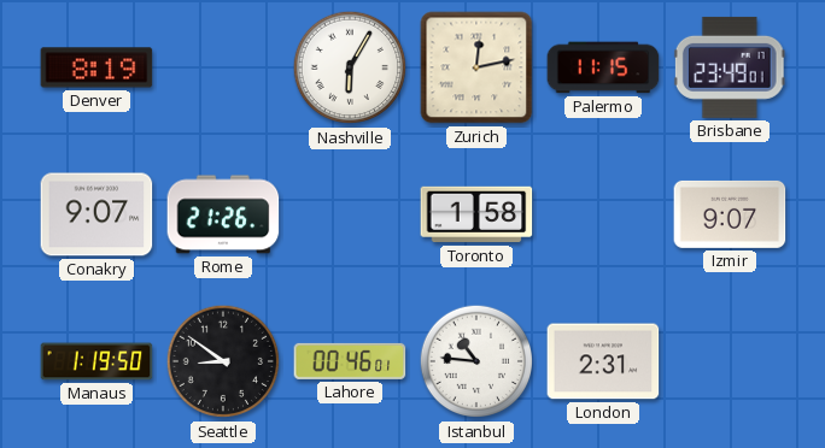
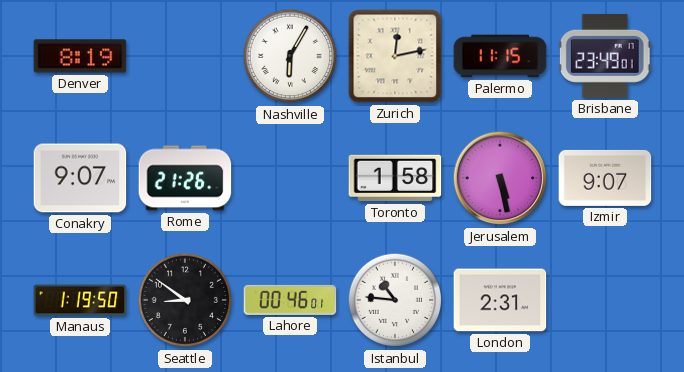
Jerusalem: none -> 5:28
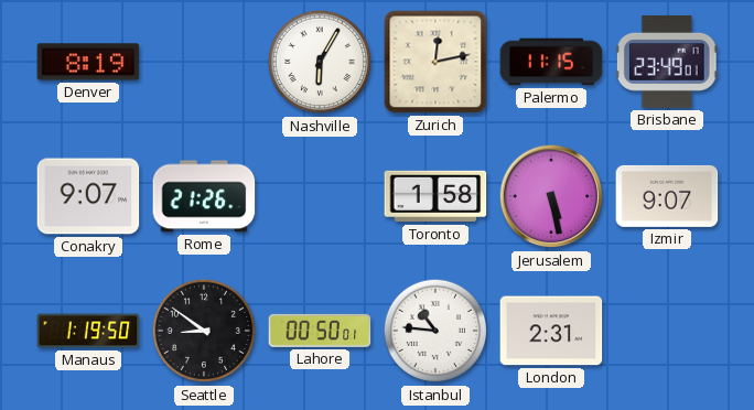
Lahore: 00:46 -> 00:50
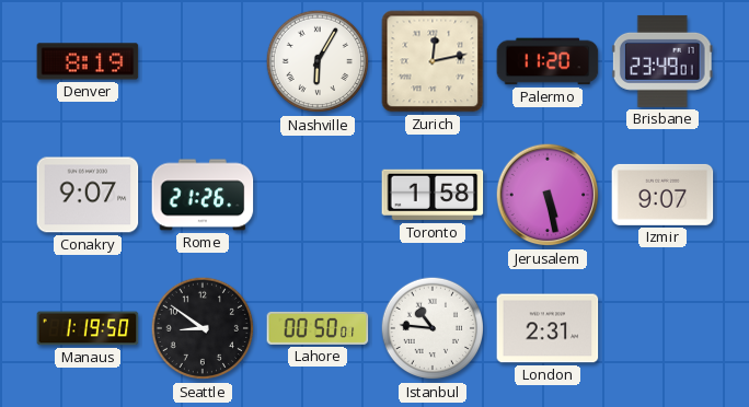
Palermo: 11:15 -> 11:20
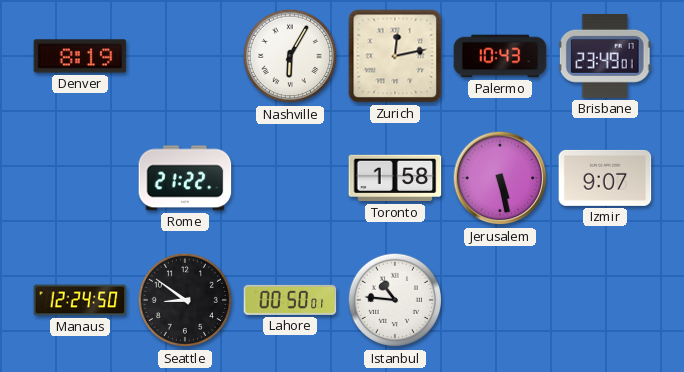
Palermo: 11:20 -> 10:43
Conakry: 9:07 -> none
Rome: 21:26 -> 21:22
Manaus: 1:19 -> 12:24
London: 2:31 -> none
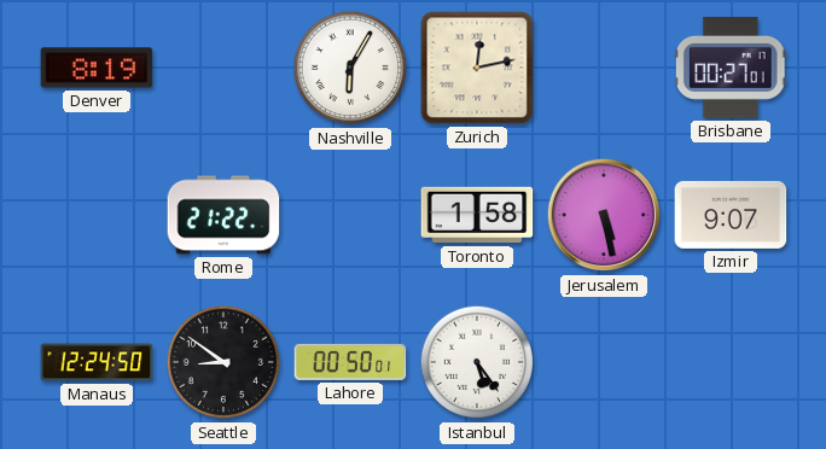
Palermo: 10:43 -> none
Brisbane: 23:49 -> 00:27
Istanbul: 10:46 -> 5:24
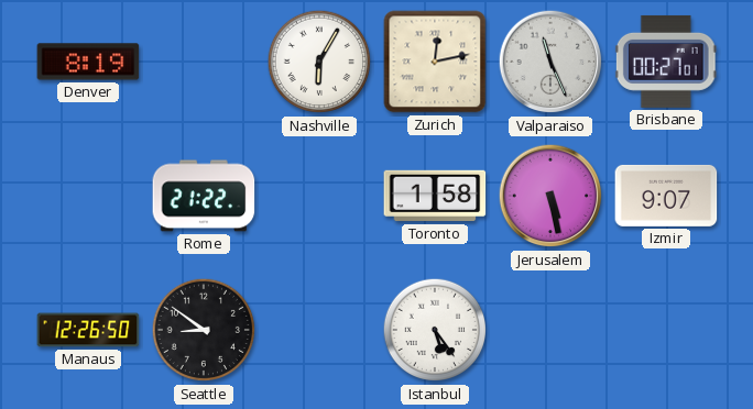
Valparaiso: none -> 11:26
Manaus: 12:24 -> 12:26
Lahore: 00:50 -> none
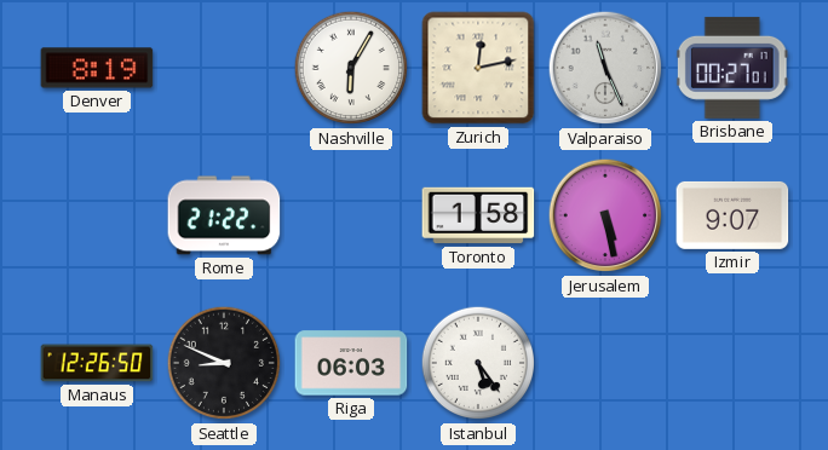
Seattle: 8:51 -> 8:49
Riga: none -> 06:03
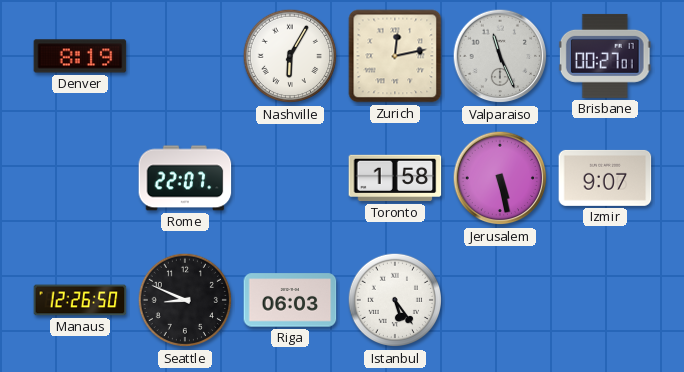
Rome: 21:22 -> 22:07
